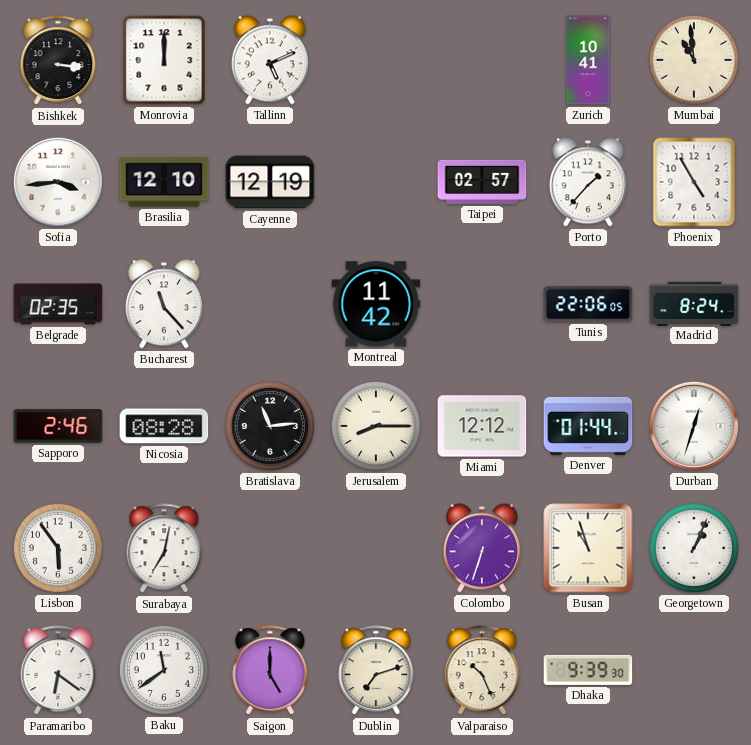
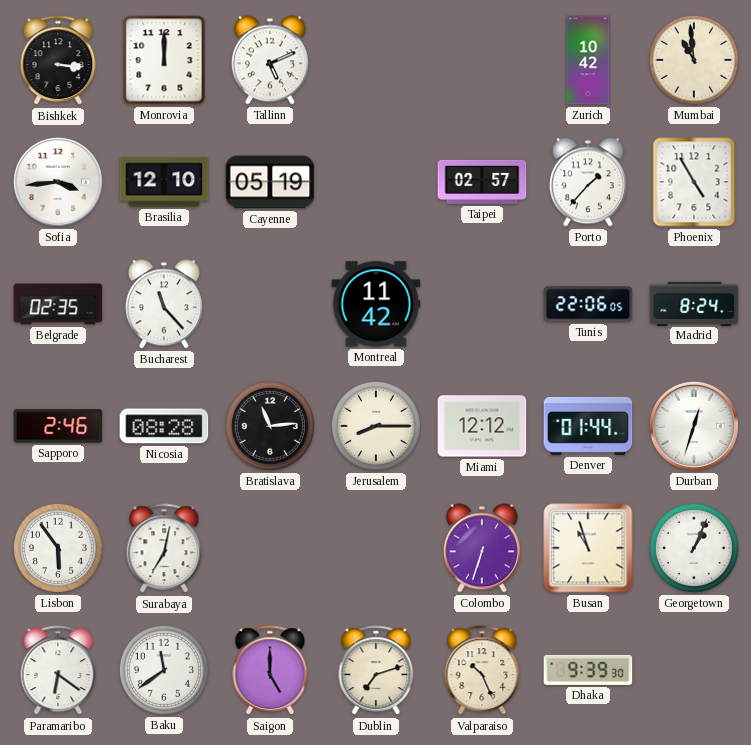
Zurich: 10:41 -> 10:42
Cayenne: 12:19 -> 05:19
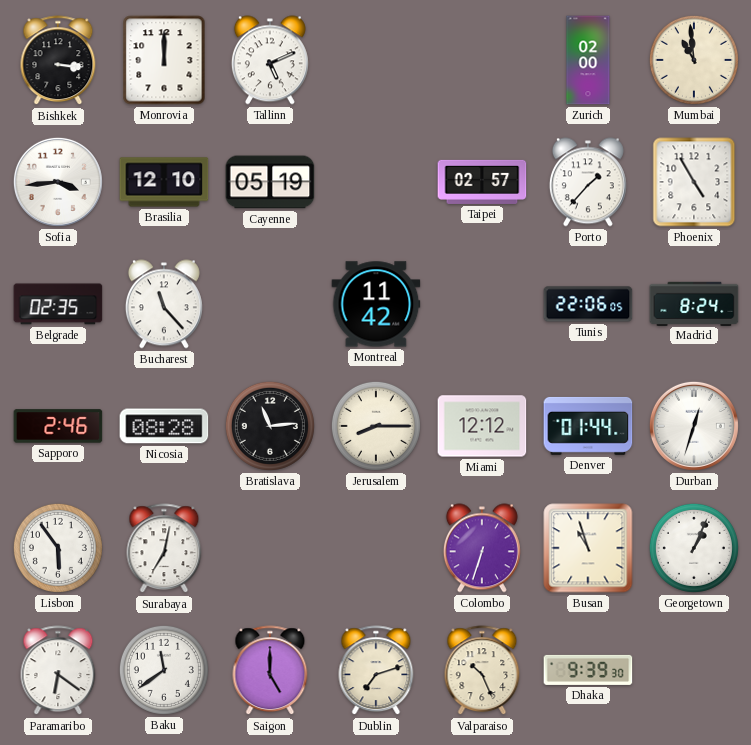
Zurich: 10:42 -> 02:00
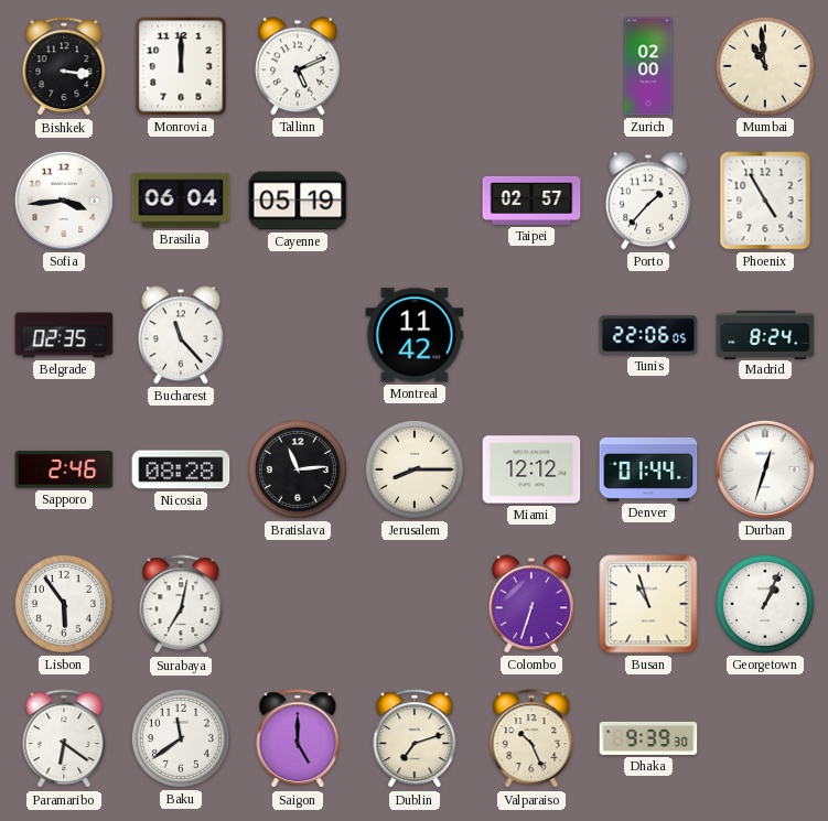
Brasilia: 12:10 -> 06:04
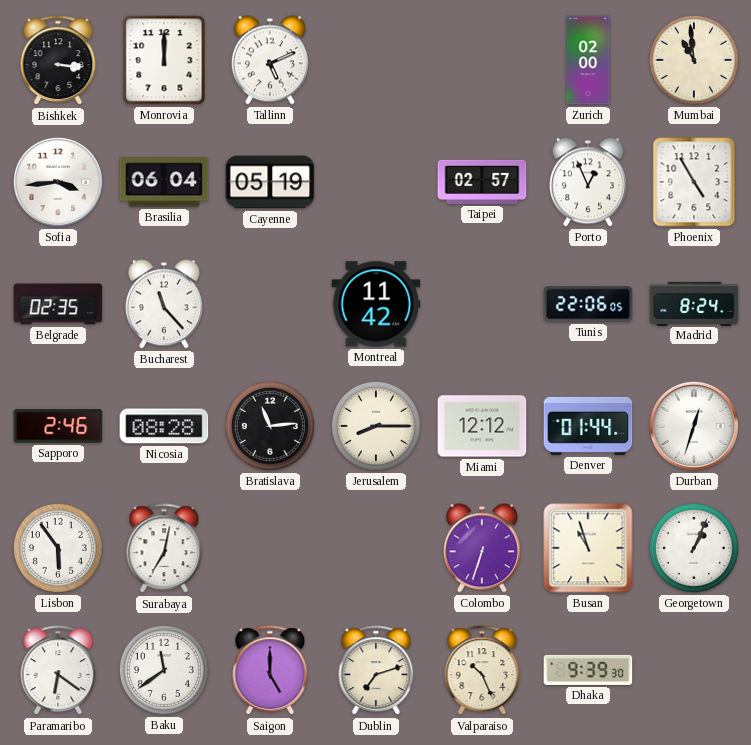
Porto: 1:37 -> 12:56
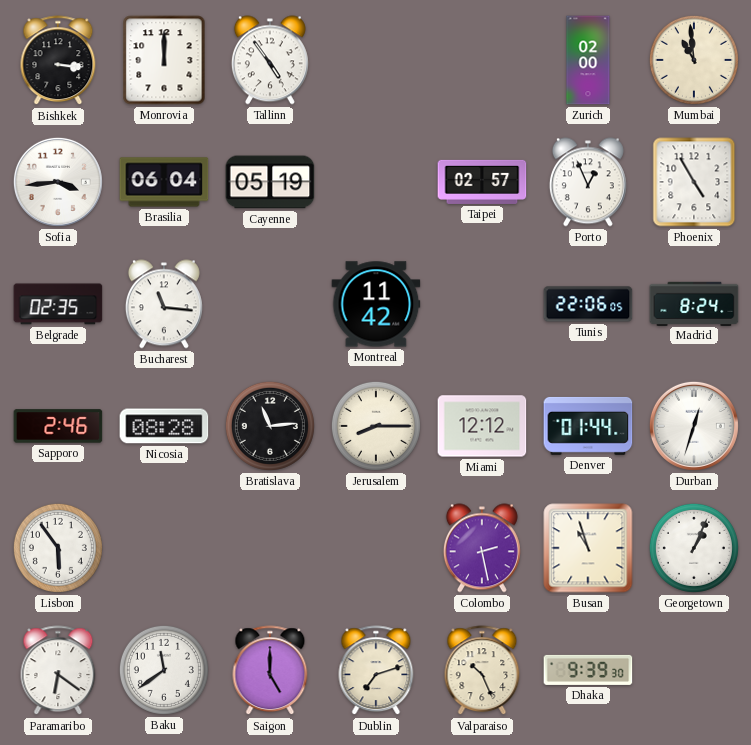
Tallinn: 5:11 -> 4:54
Bucharest: 11:23 -> 11:16
Surabaya: 7:02 -> none
Colombo: 6:33 -> 2:28
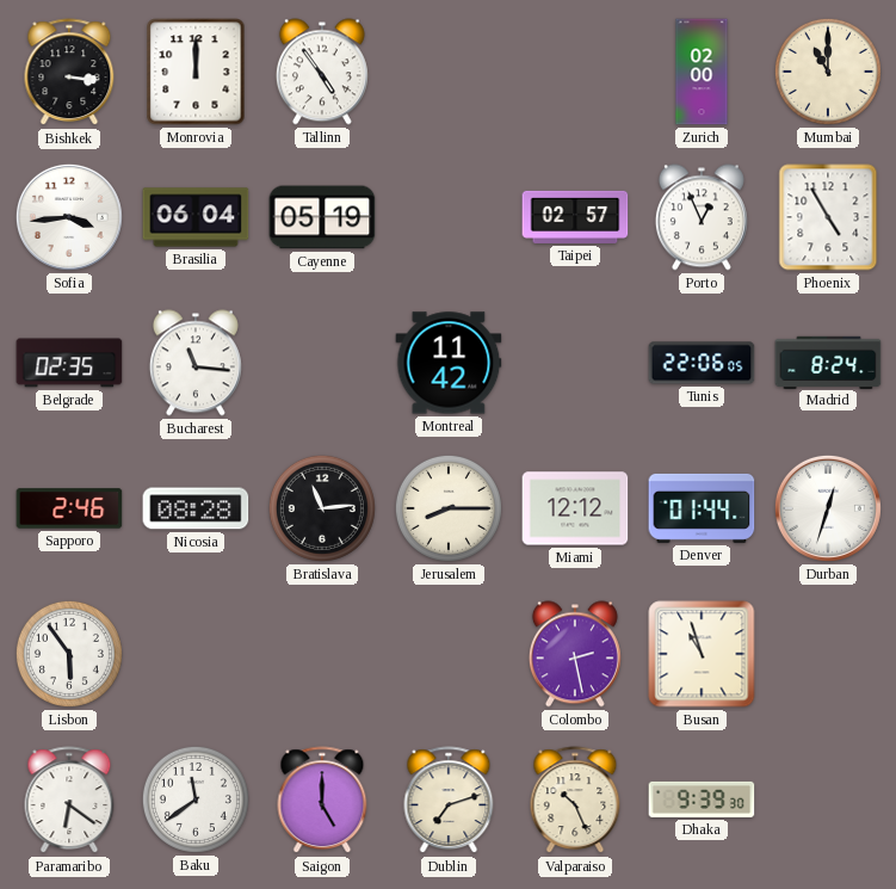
Mumbai: 10:59 -> 11:00
Georgetown: 1:04 -> none
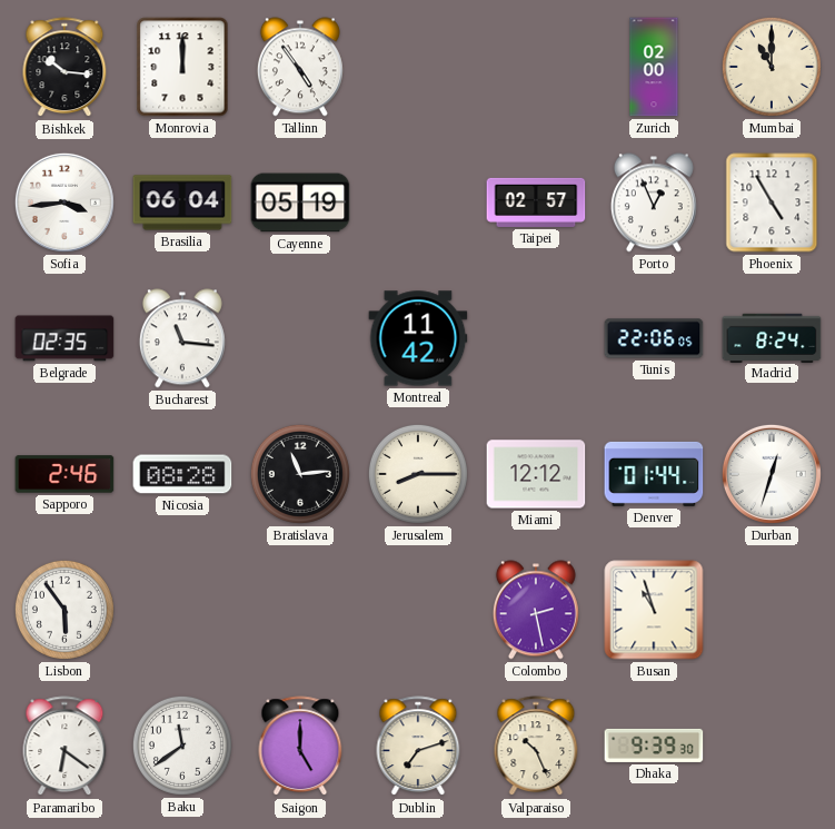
Bishkek: 3:16 -> 10:16
